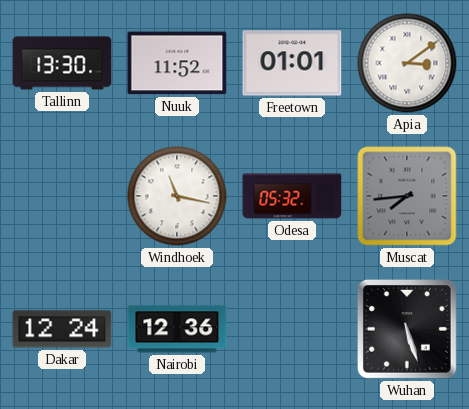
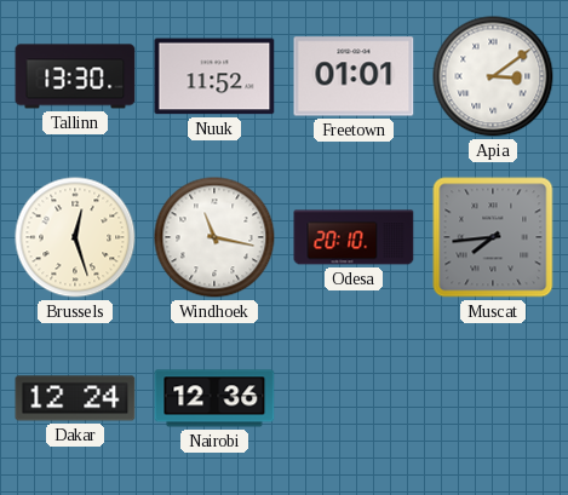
Brussels: none -> 12:27
Odesa: 05:32 -> 20:10
Wuhan: 5:27 -> none
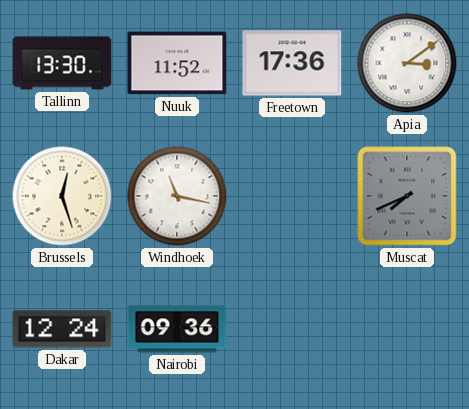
Freetown: 01:01 -> 17:36
Odesa: 20:10 -> none
Muscat: 7:44 -> 7:41
Nairobi: 12:36 -> 09:36
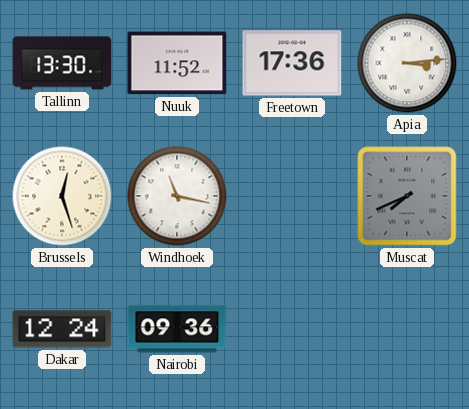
Apia: 3:09 -> 3:14
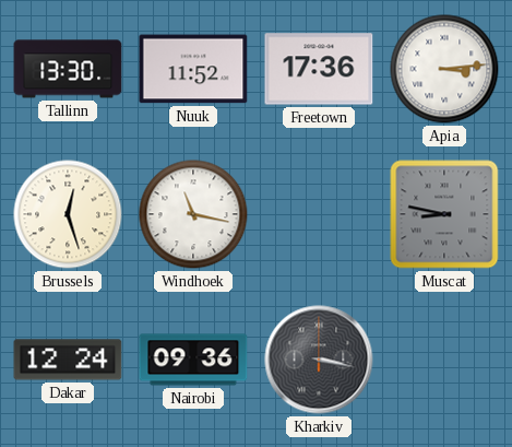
Muscat: 7:41 -> 8:47
Kharkiv: none -> 3:17
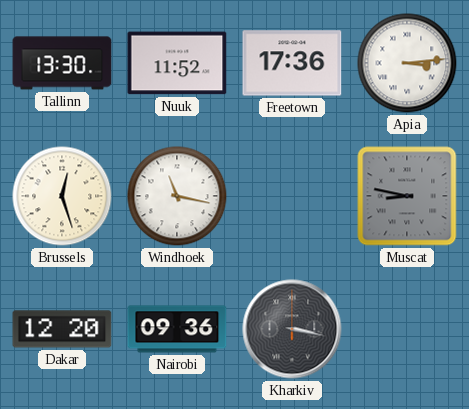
Dakar: 12:24 -> 12:20
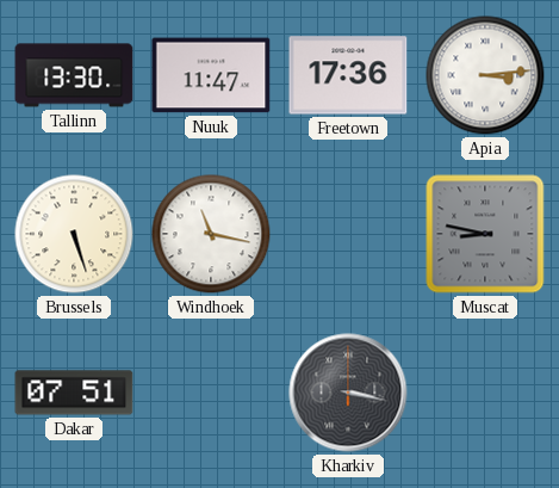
Nuuk: 11:52 -> 11:47
Brussels: 12:27 -> 5:27
Dakar: 12:20 -> 07:51
Nairobi: 09:36 -> none
